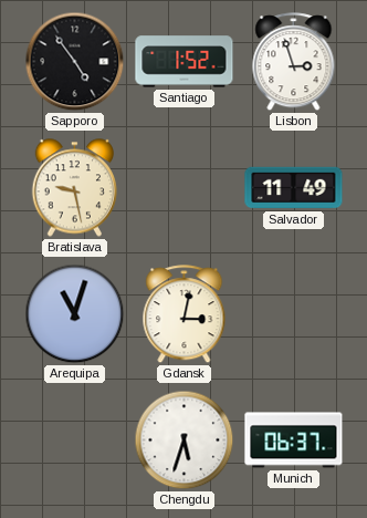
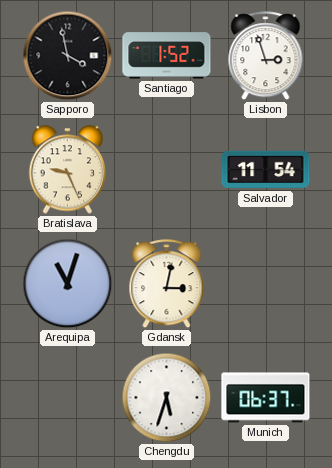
Sapporo: 4:54 -> 3:58
Bratislava: 9:28 -> 9:26
Salvador: 11:49 -> 11:54
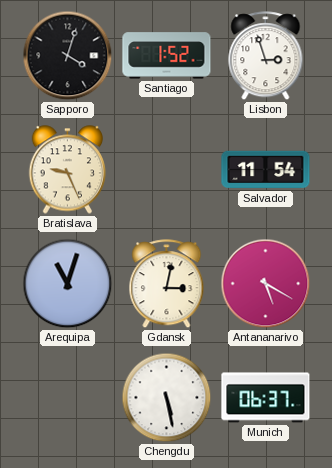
Sapporo: 3:58 -> 4:03
Antananarivo: none -> 5:20
Chengdu: 5:33 -> 5:28
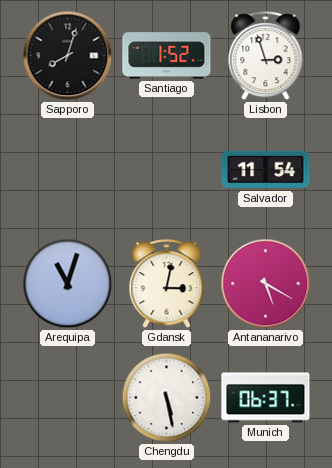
Sapporo: 4:03 -> 8:03
Bratislava: 9:26 -> none
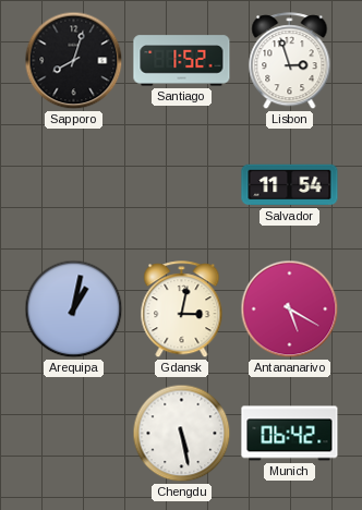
Arequipa: 11:03 -> 1:02
Munich: 06:37 -> 06:42
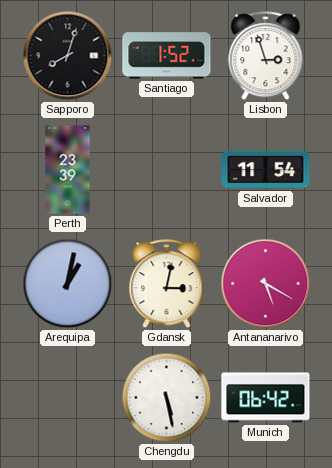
Perth: none -> 23:39
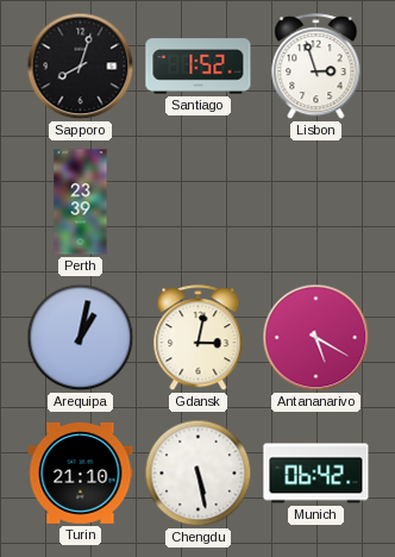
Salvador: 11:54 -> none
Turin: none -> 21:10
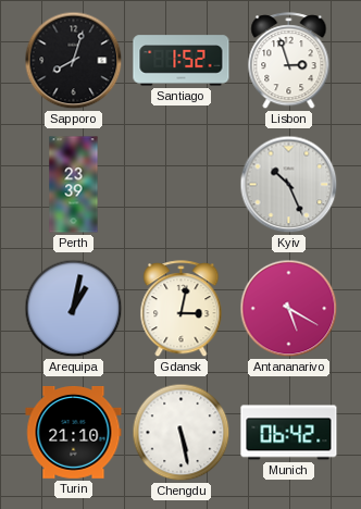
Kyiv: none -> 10:26
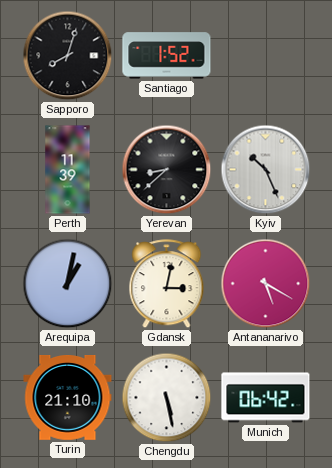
Lisbon: 2:57 -> none
Perth: 23:39 -> 11:39
Yerevan: none -> 8:38
